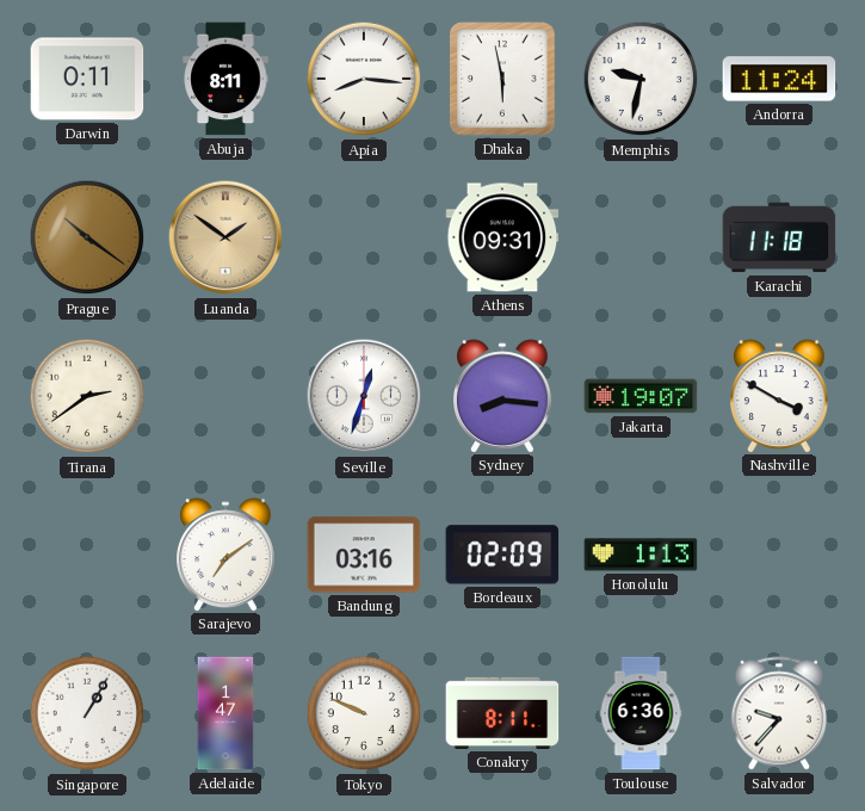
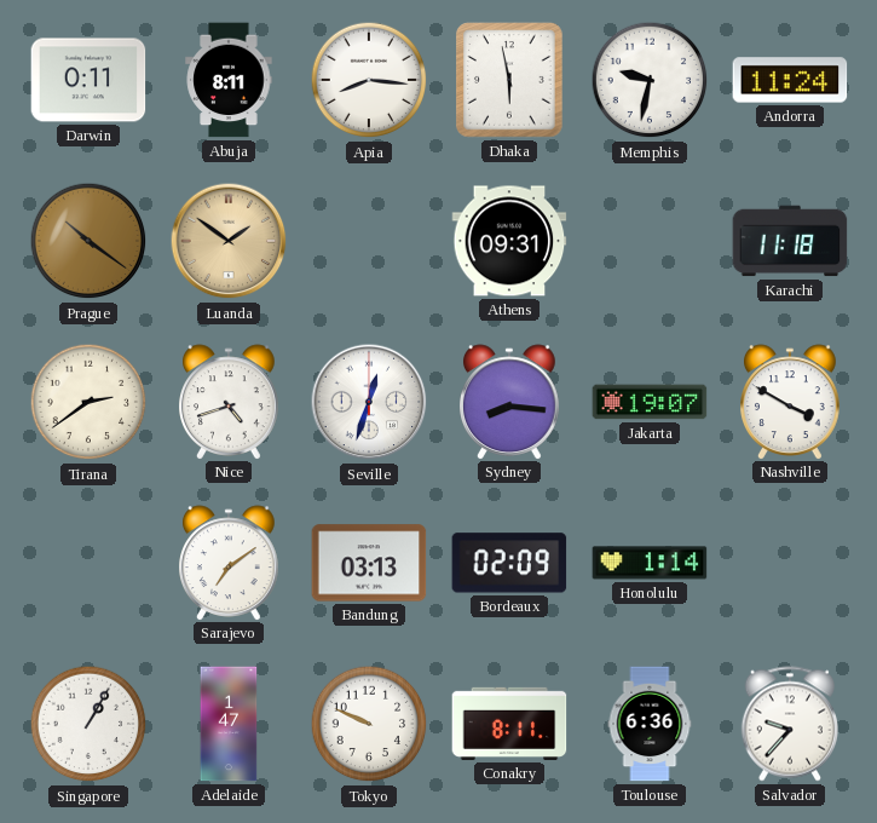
Nice: none -> 4:42
Bandung: 03:16 -> 03:13
Honolulu: 1:13 -> 1:14
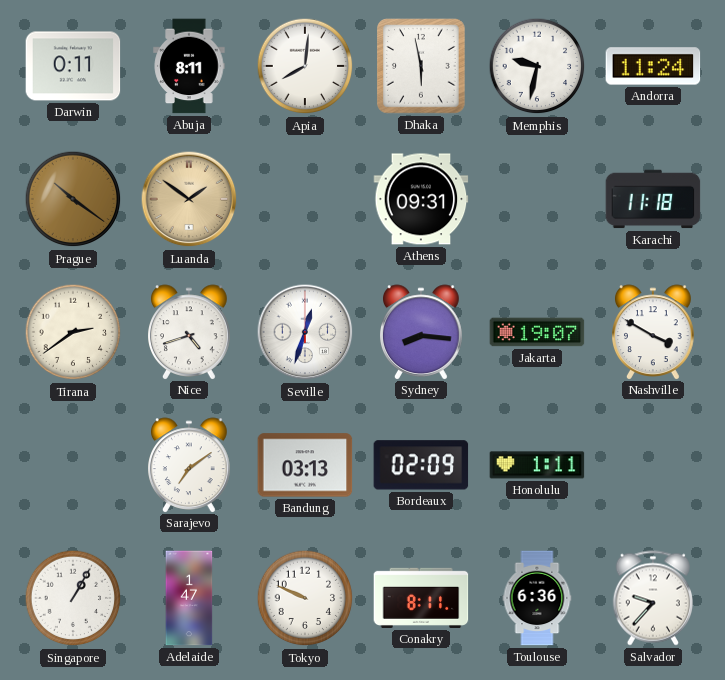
Apia: 8:16 -> 8:01
Honolulu: 1:14 -> 1:11
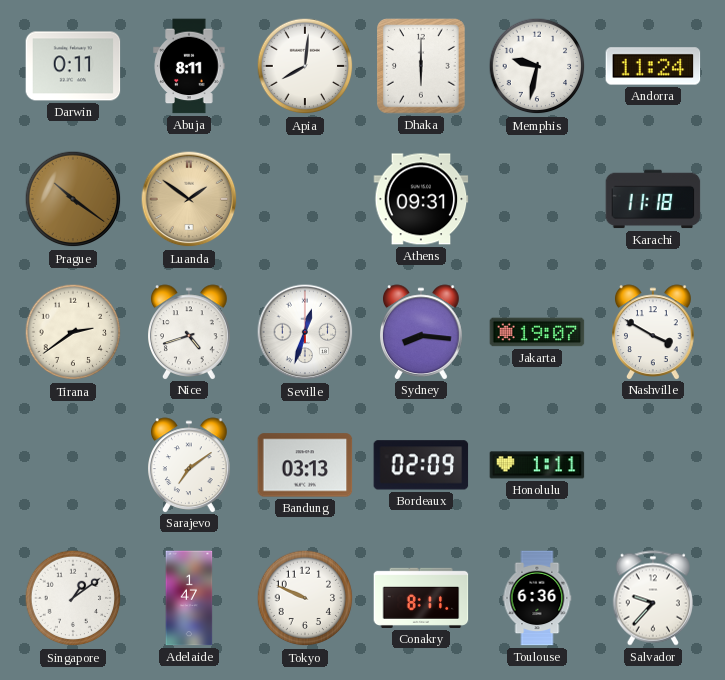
Dhaka: 5:58 -> 6:00
Singapore: 1:05 -> 1:09
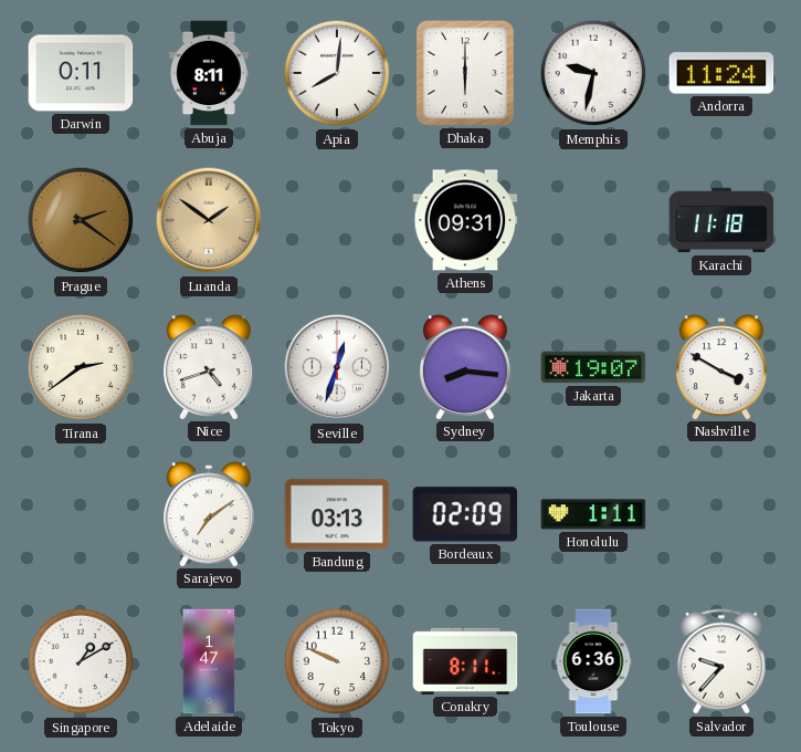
Prague: 10:21 -> 2:21
Singapore: 1:09 -> 1:10
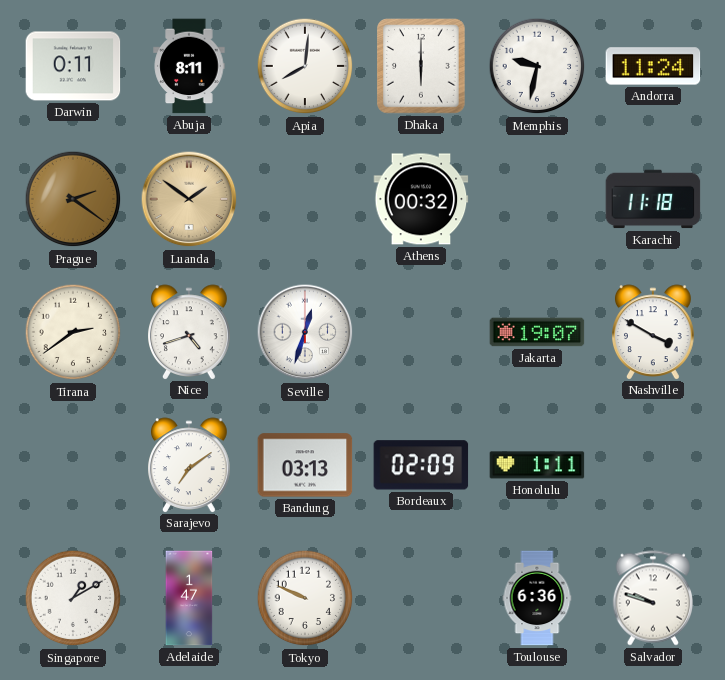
Athens: 09:31 -> 00:32
Sydney: 8:16 -> none
Conakry: 8:11 -> none
Salvador: 9:37 -> 9:48
